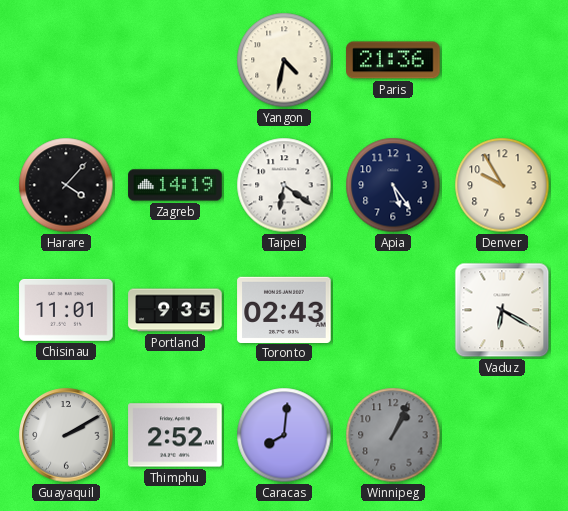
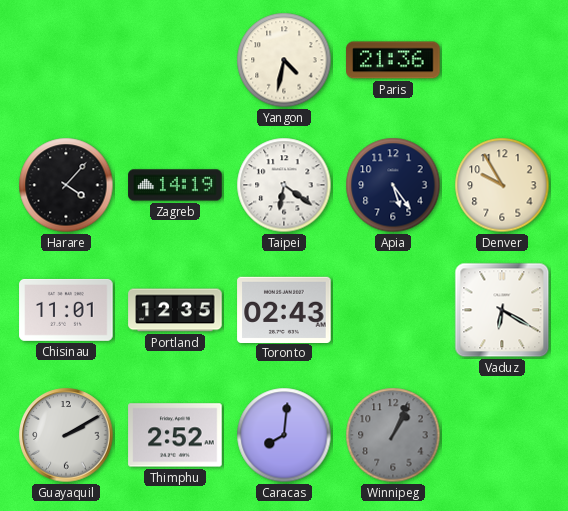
Portland: 9:35 -> 12:35
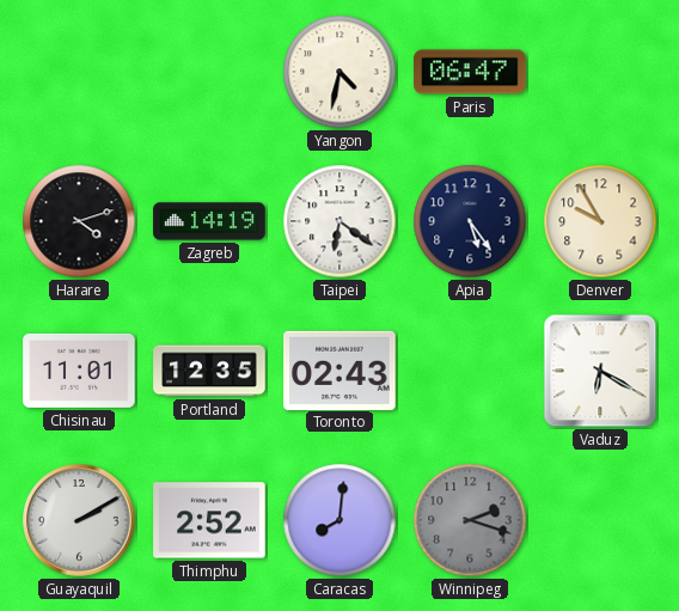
Paris: 21:36 -> 06:47
Harare: 4:07 -> 4:12
Winnipeg: 1:04 -> 2:18
